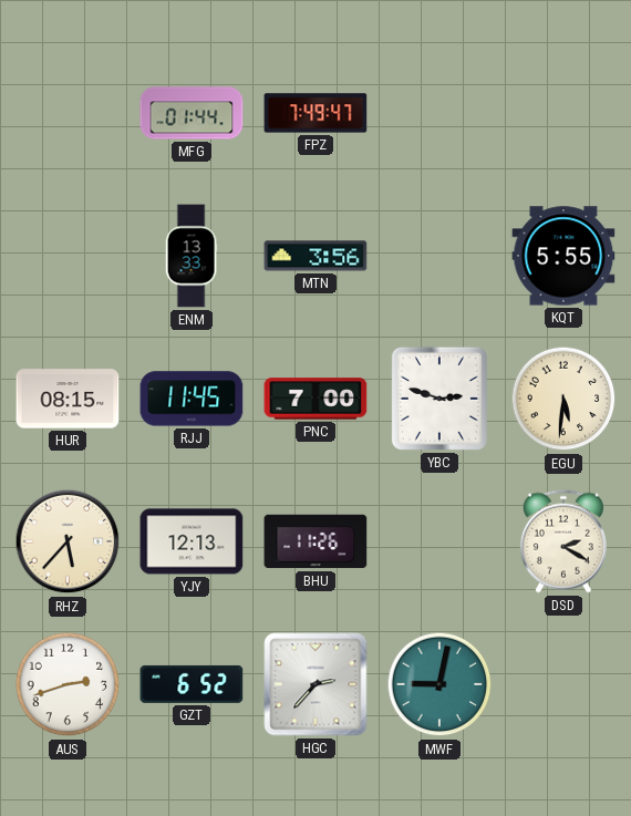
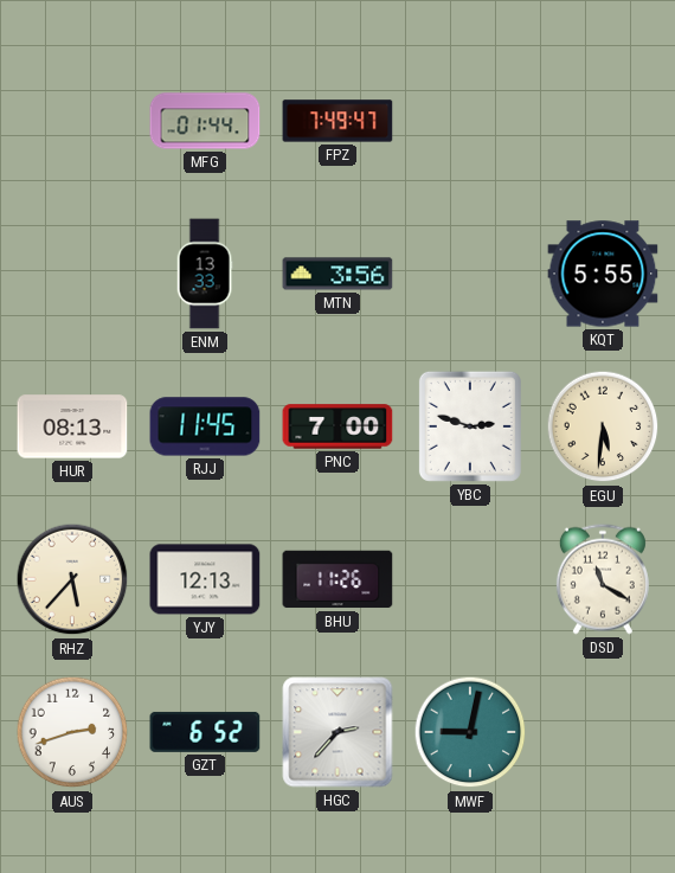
HUR: 08:15 -> 08:13
DSD: 2:20 -> 11:20
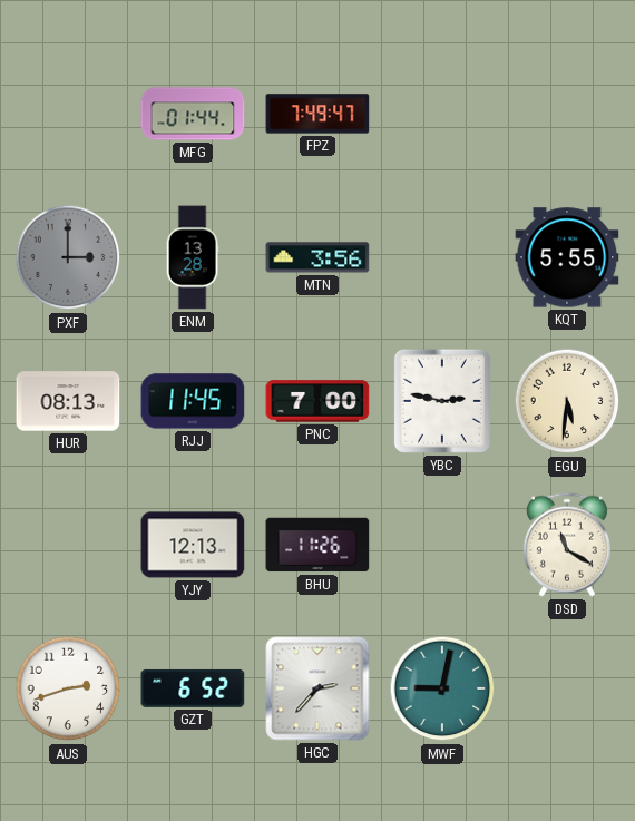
PXF: none -> 3:00
ENM: 13:33 -> 13:28
YBC: 2:48 -> 2:47
RHZ: 5:37 -> none
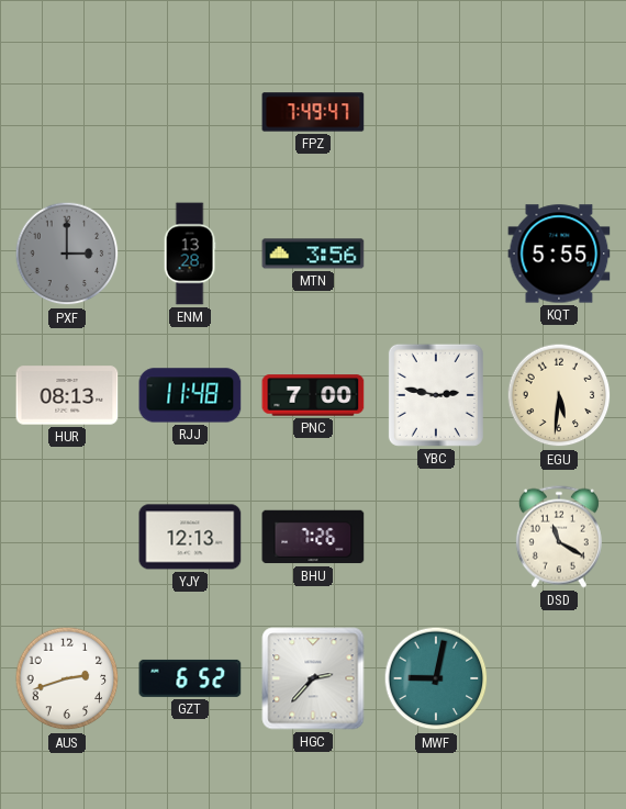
MFG: 01:44 -> none
RJJ: 11:45 -> 11:48
BHU: 11:26 -> 7:26
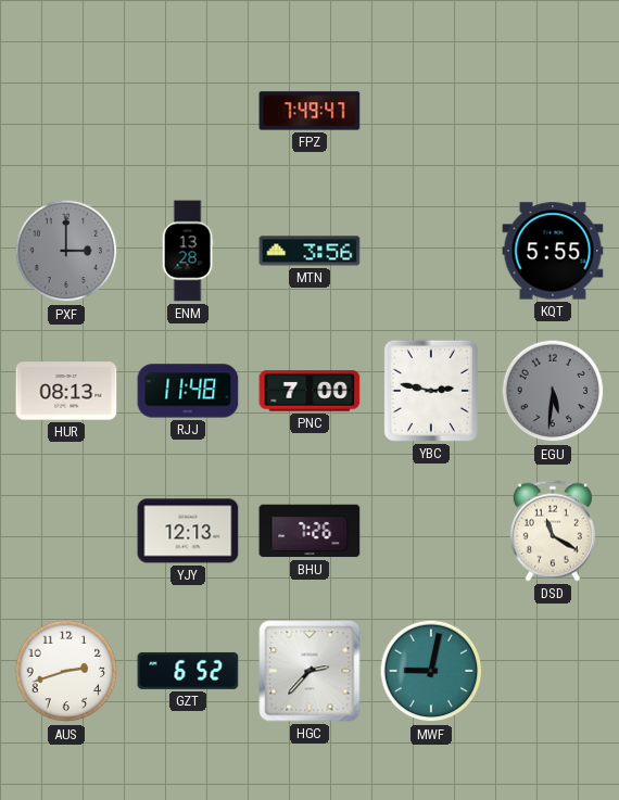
EGU dial: cream -> grey
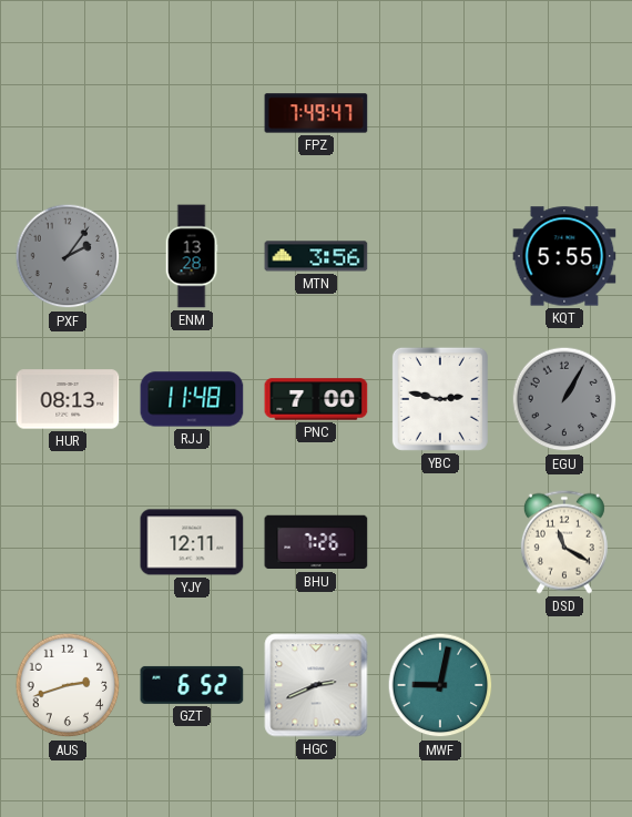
PXF: 3:00 -> 2:06
EGU: 5:31 -> 1:05
YJY: 12:13 -> 12:11
HGC: 2:37 -> 2:41
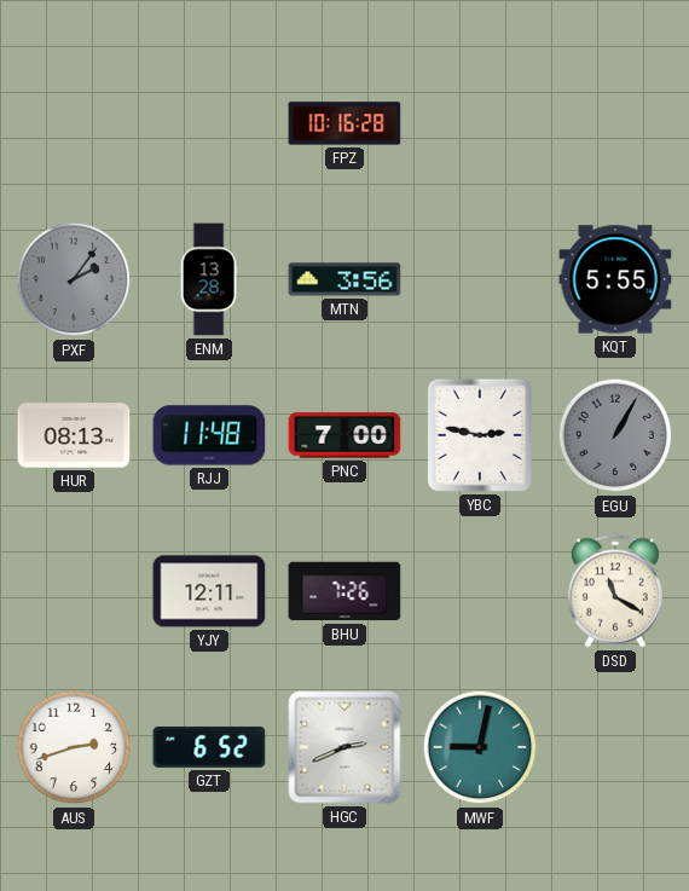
FPZ: 7:49 -> 10:16
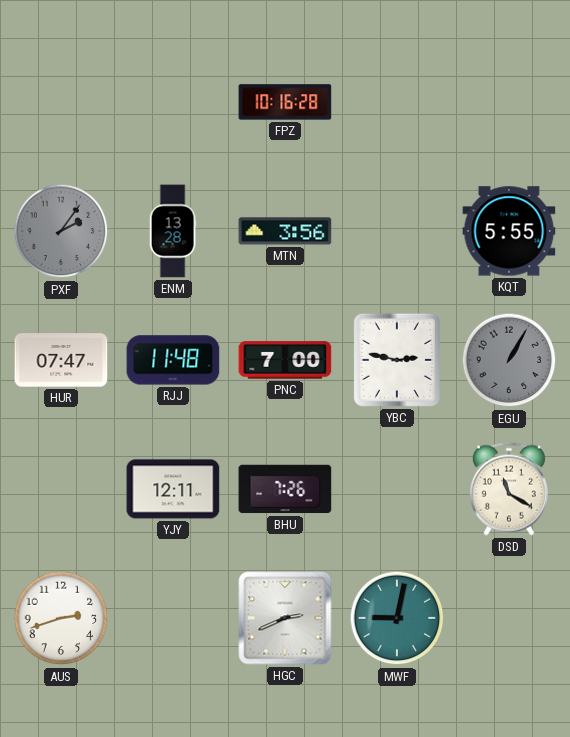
HUR: 08:13 -> 07:47
GZT: 6:52 -> none
